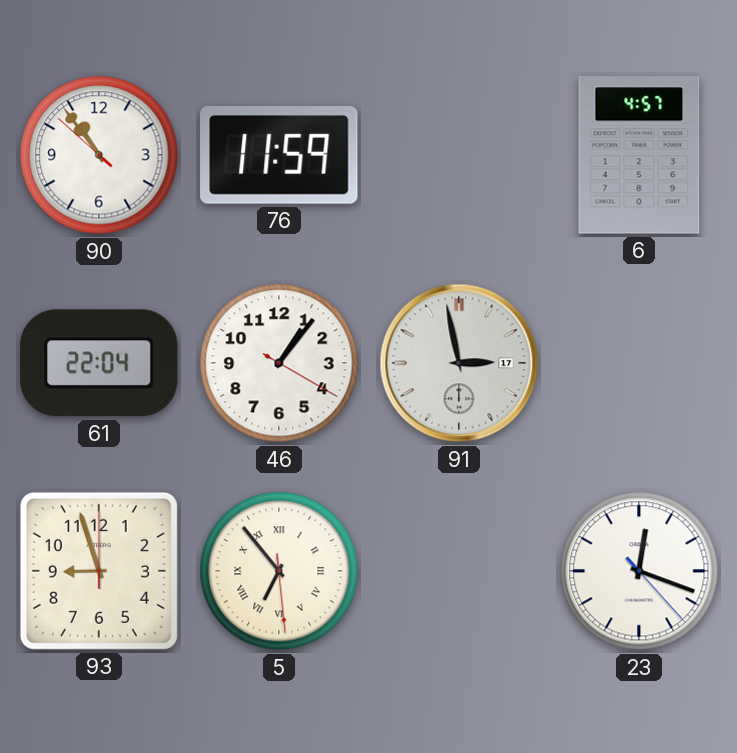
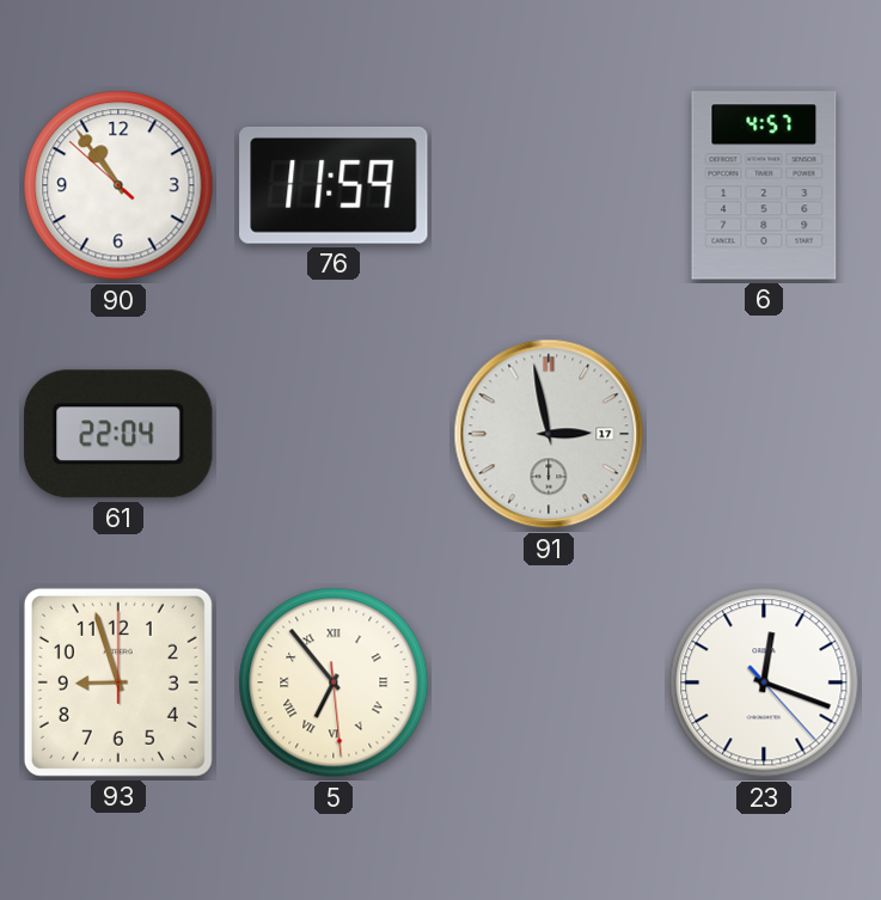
46: 1:06 -> none
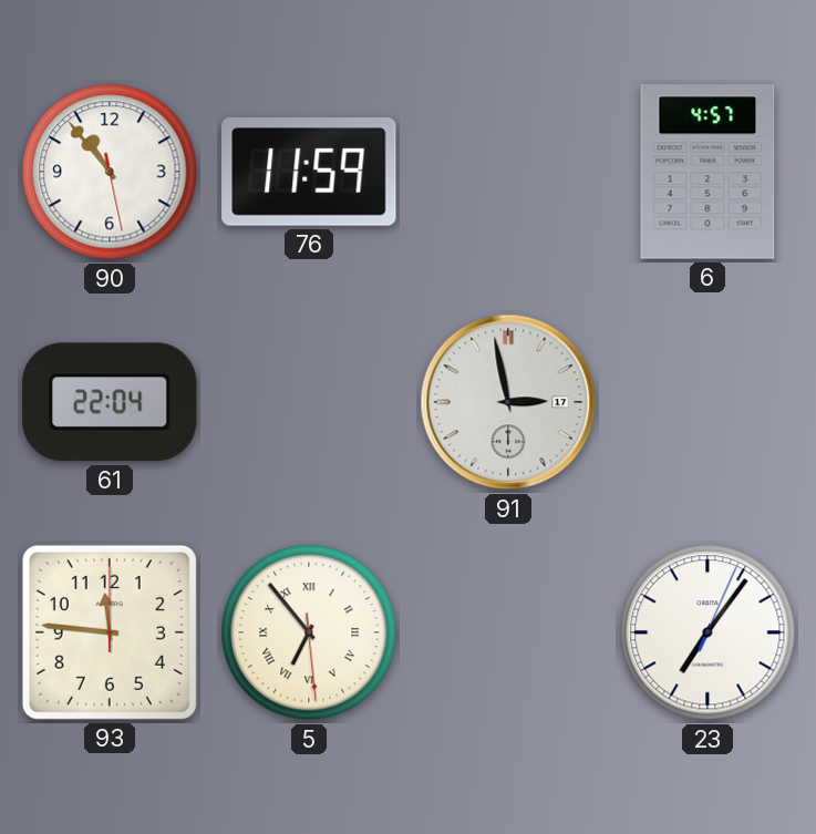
90: 10:53:52 -> 10:53:28
93: 8:57 -> 11:46
23: 12:18 -> 7:06
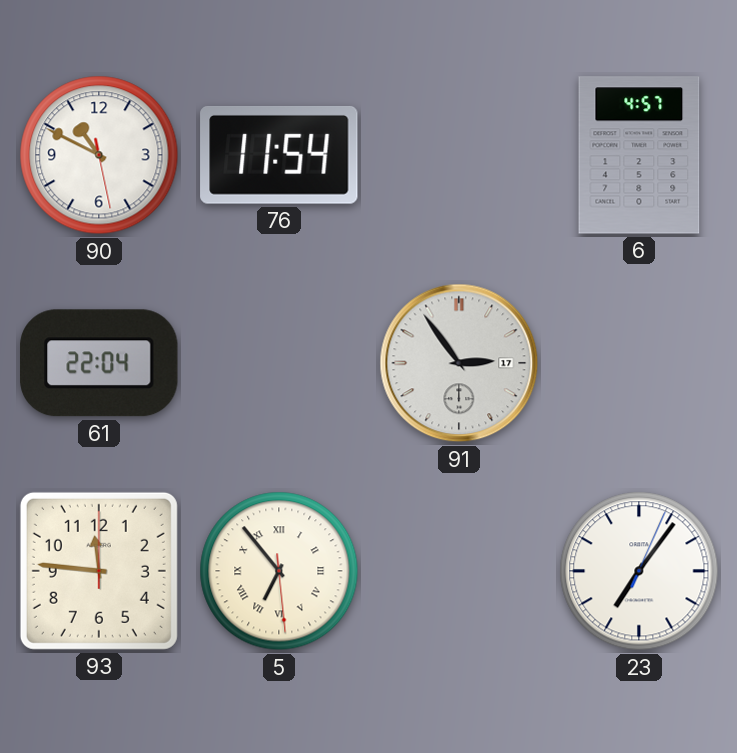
90: 10:53 -> 10:49
76: 11:59 -> 11:54
91: 2:58 -> 2:54
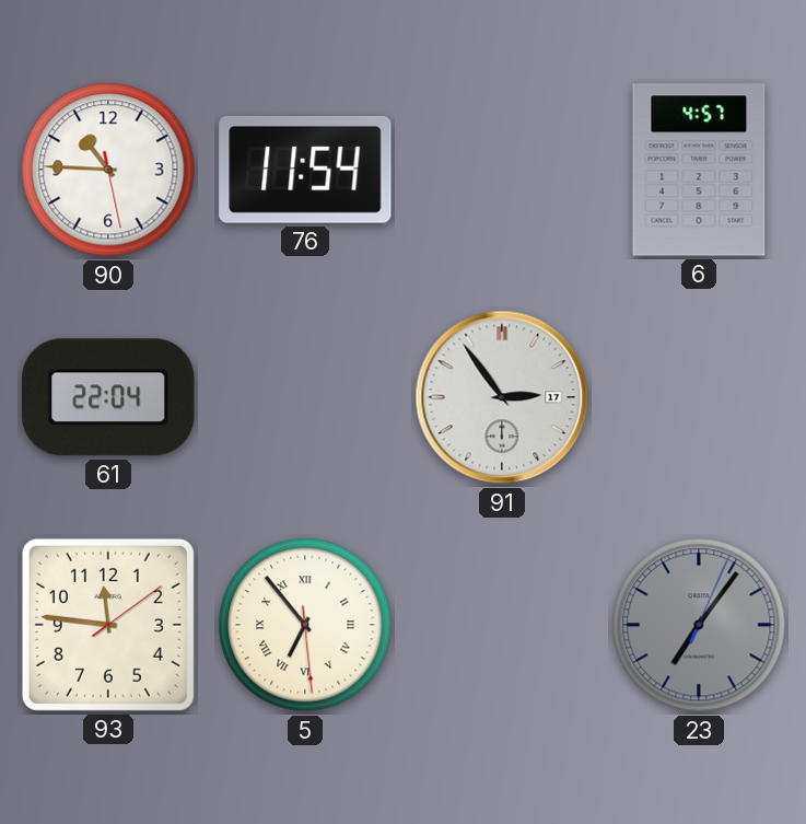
90: 10:49 -> 10:45
93: 11:46:00 -> 11:46:09
23 dial: white -> grey
